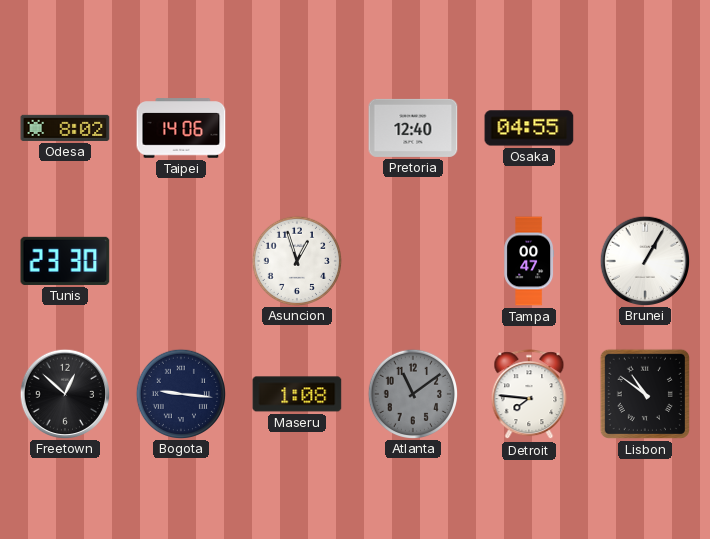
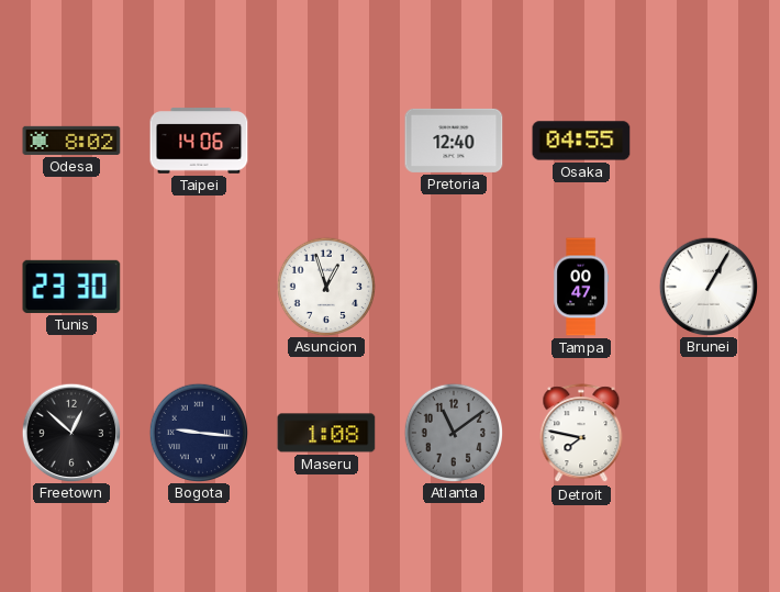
Detroit: 7:46 -> 7:47
Lisbon: 10:51 -> none
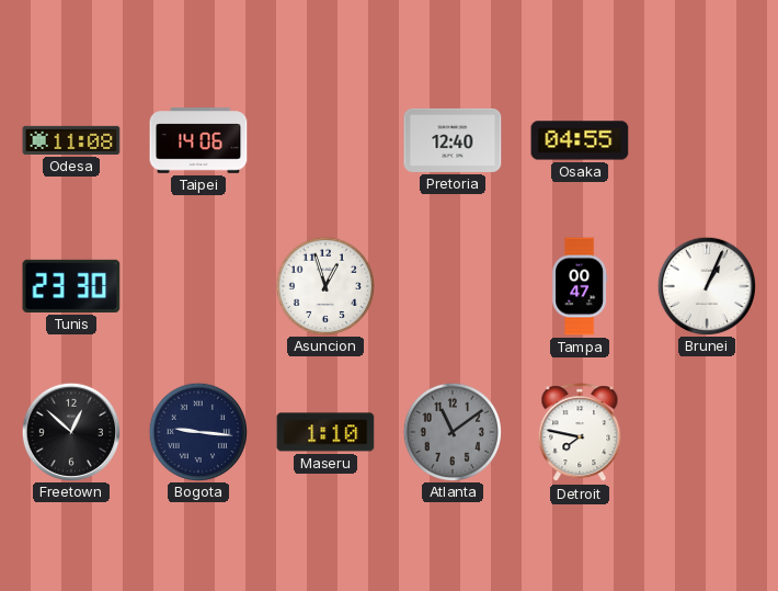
Odesa: 8:02 -> 11:08
Brunei: 1:05 -> 1:04
Maseru: 1:08 -> 1:10
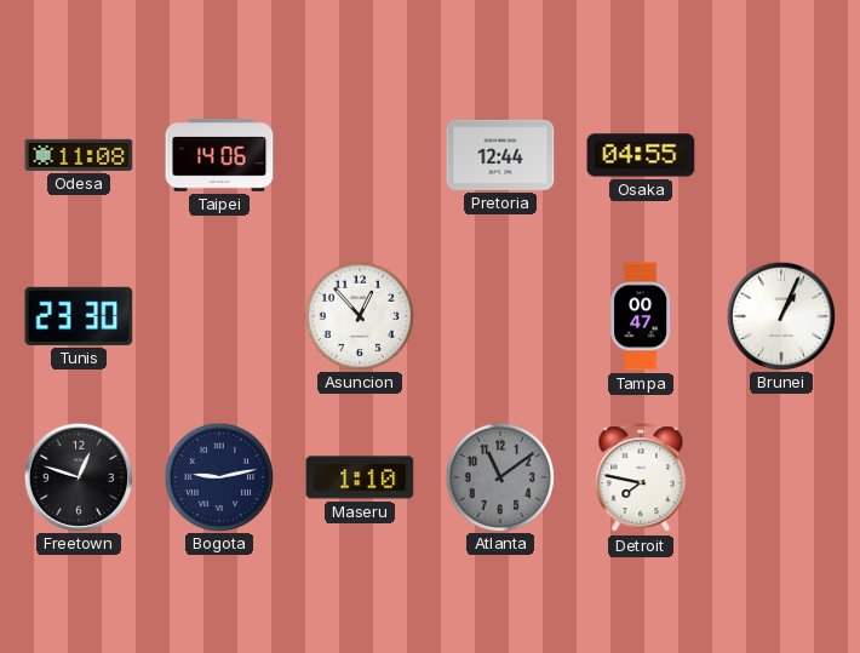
Pretoria: 12:40 -> 12:44
Asuncion: 12:57 -> 12:53
Freetown: 12:52 -> 12:48
Bogota: 9:16 -> 9:13
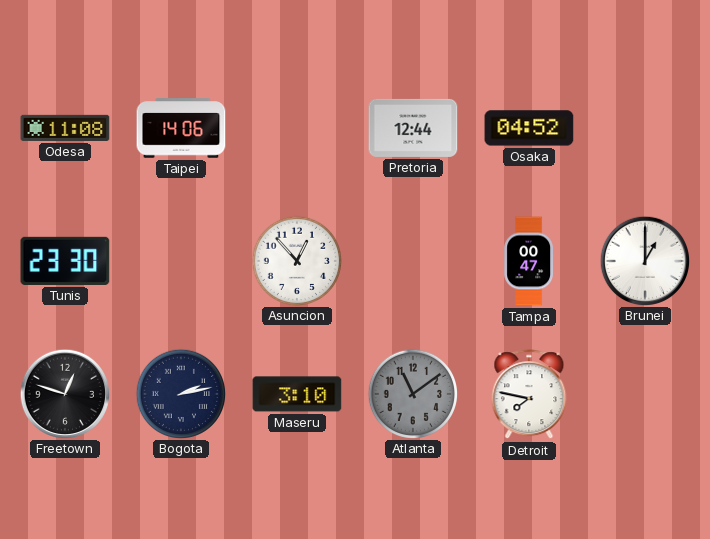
Osaka: 04:55 -> 04:52
Brunei: 1:04 -> 1:00
Bogota: 9:13 -> 2:13
Maseru: 1:10 -> 3:10
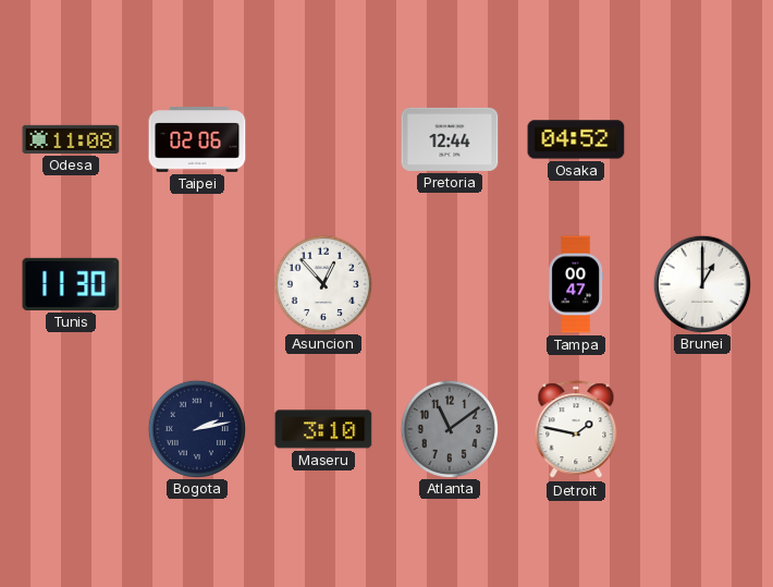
Taipei: 14:06 -> 02:06
Tunis: 23:30 -> 11:30
Freetown: 12:48 -> none
Detroit: 7:47 -> 1:47
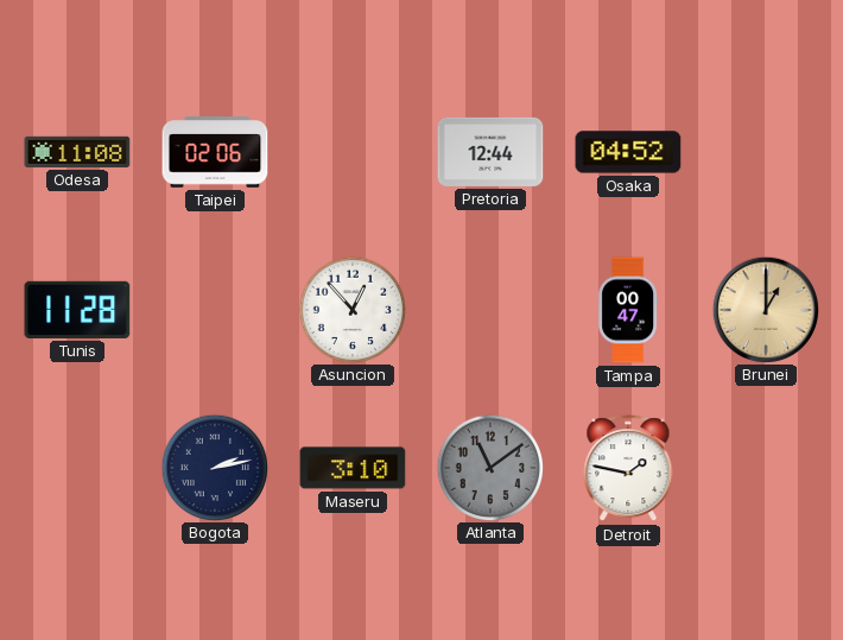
Tunis: 11:30 -> 11:28
Brunei dial: white -> champagne
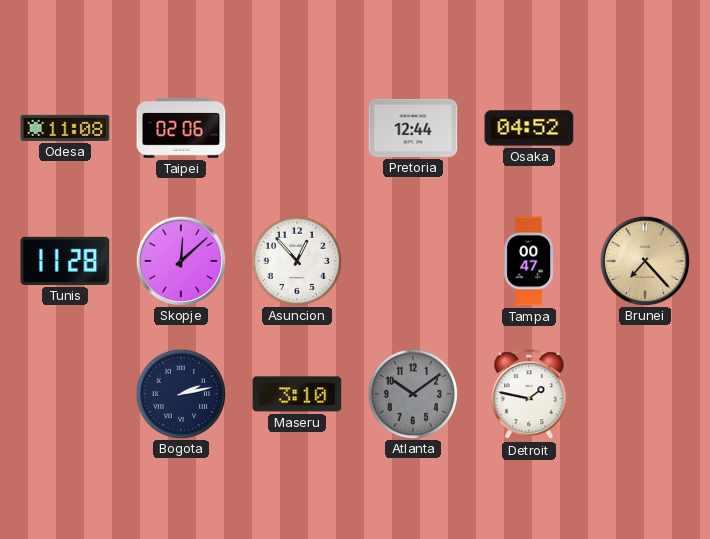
Skopje: none -> 12:08
Brunei: 1:00 -> 7:23
Atlanta: 11:09 -> 10:09
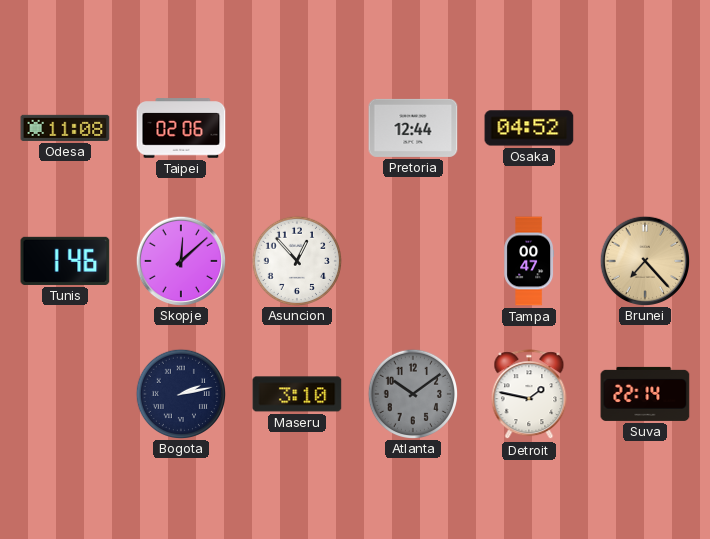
Tunis: 11:28 -> 1:46
Suva: none -> 22:14
